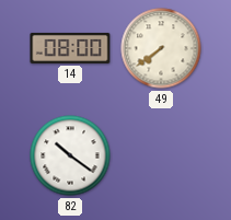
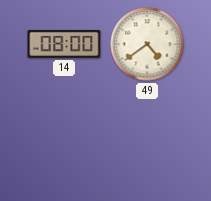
49: 7:39 -> 4:39
82: 10:21 -> none
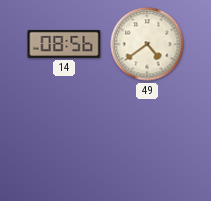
14: 08:00 -> 08:56
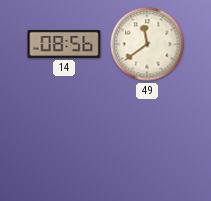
49: 4:39 -> 11:39
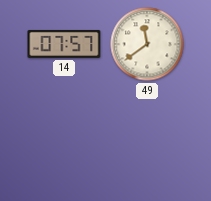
14: 08:56 -> 07:57
